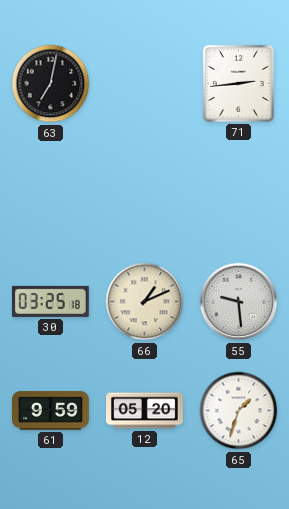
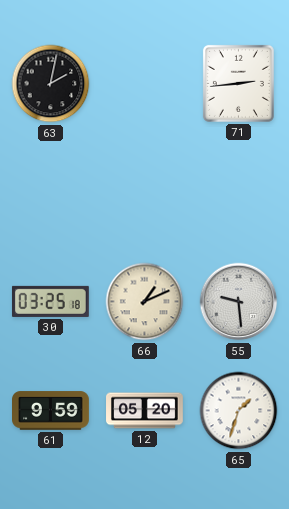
63: 7:02 -> 2:02
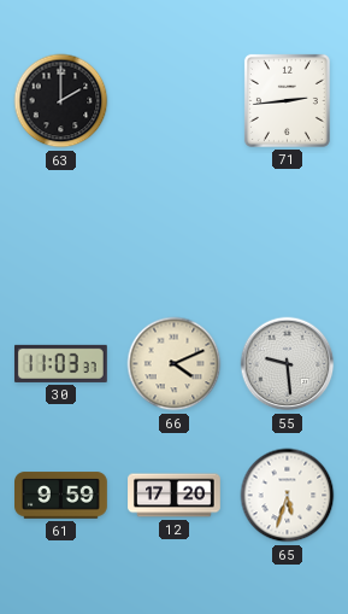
63: 2:02 -> 2:00
30: 03:25 -> 11:03
66: 1:11 -> 4:11
12: 05:20 -> 17:20
65: 1:33 -> 5:33
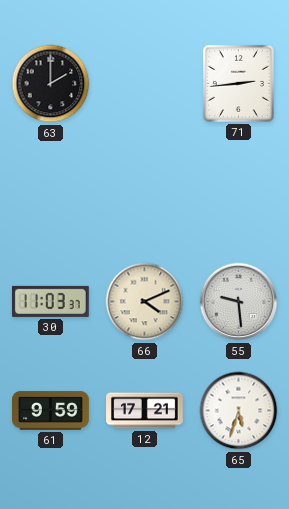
12: 17:20 -> 17:21
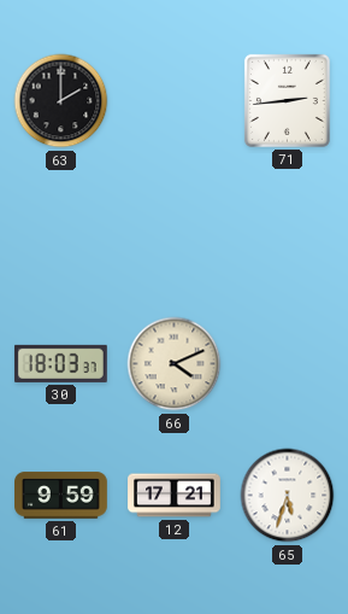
30: 11:03 -> 18:03
55: 9:29 -> none
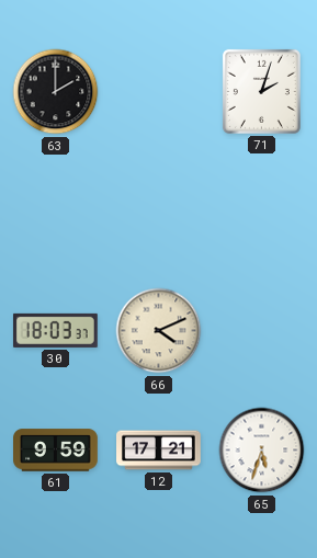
71: 2:44 -> 2:03
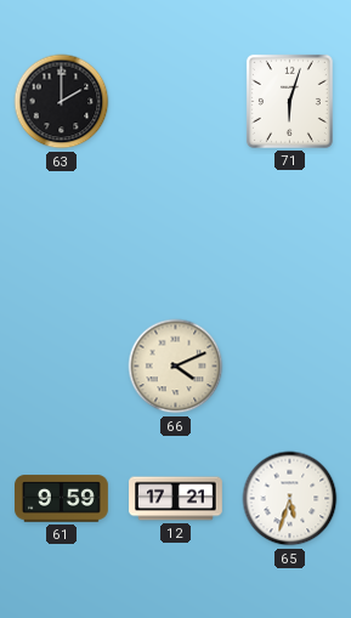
71: 2:03 -> 6:03
30: 18:03 -> none
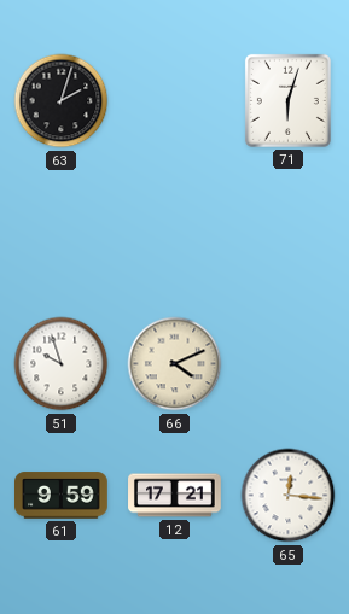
63: 2:00 -> 2:03
51: none -> 9:57
65: 5:33 -> 12:16
